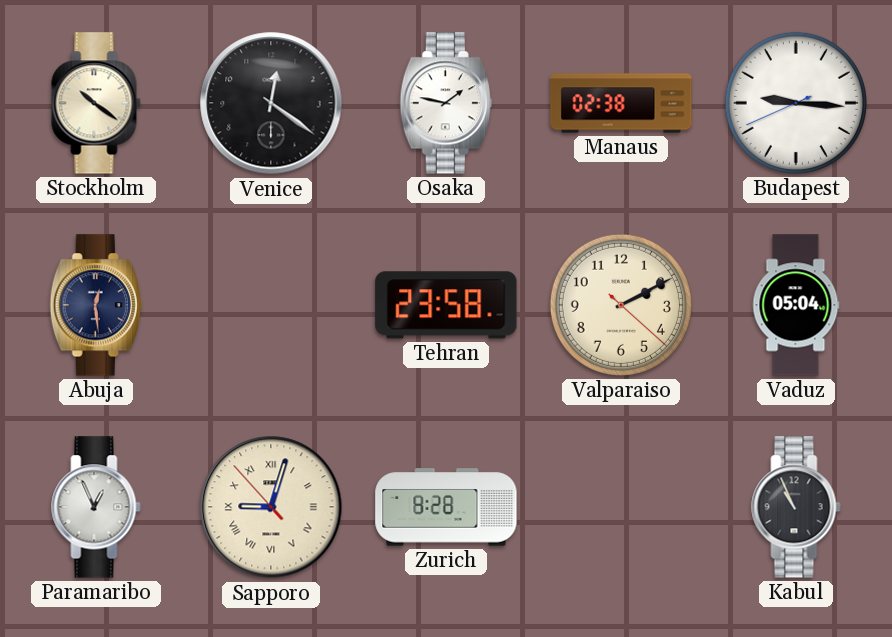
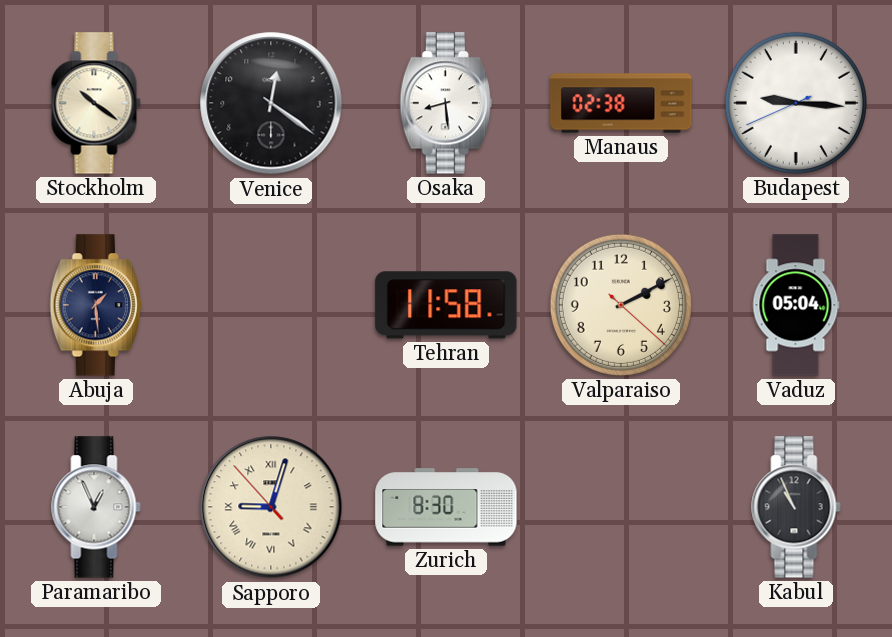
Osaka: 1:47 -> 8:29
Abuja: 12:29 -> 1:29
Tehran: 23:58 -> 11:58
Zurich: 8:28 -> 8:30
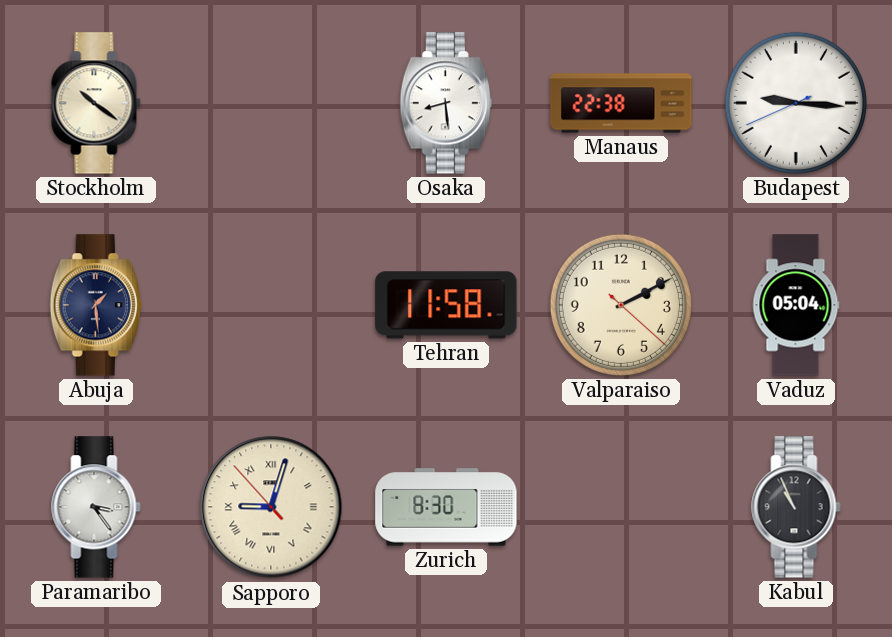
Venice: 12:21 -> none
Manaus: 02:38 -> 22:38
Paramaribo: 12:56 -> 3:24
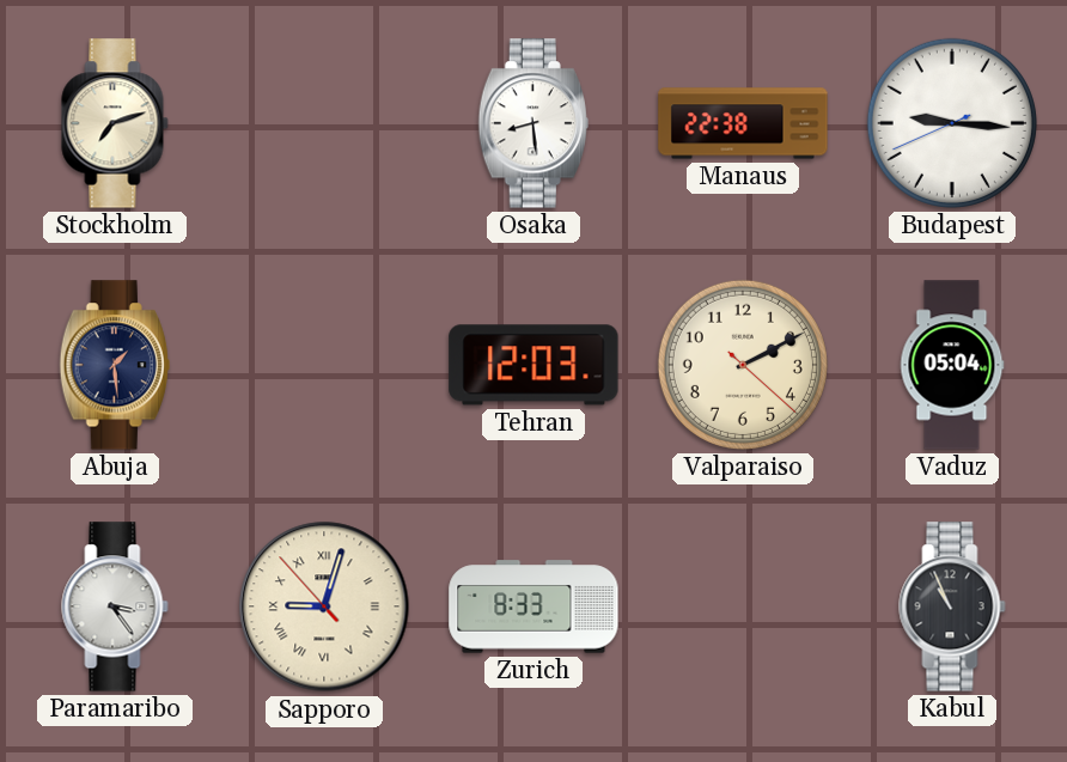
Stockholm: 10:21 -> 7:12
Tehran: 11:58 -> 12:03
Zurich: 8:30 -> 8:33
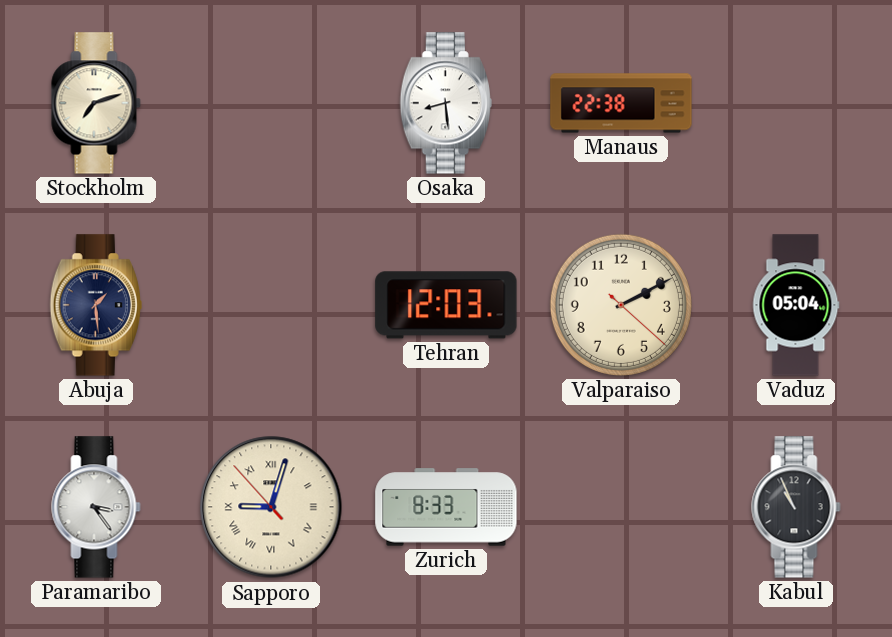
Budapest: 9:15 -> none
